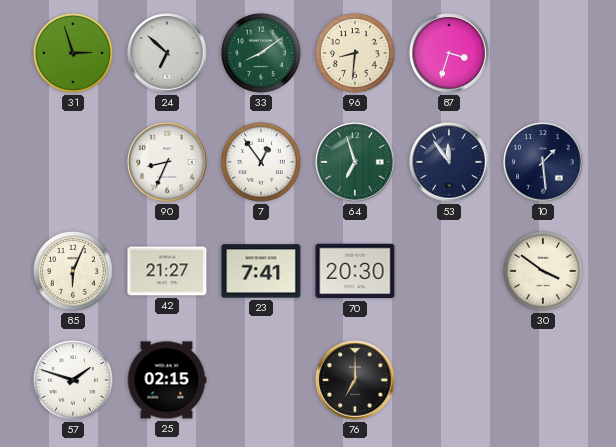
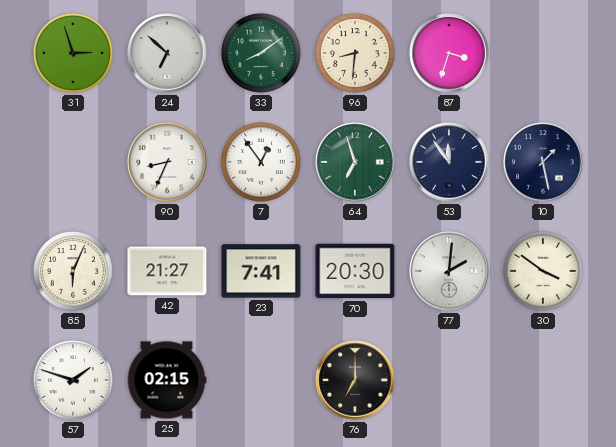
10: 1:29 -> 1:28
77: none -> 2:01
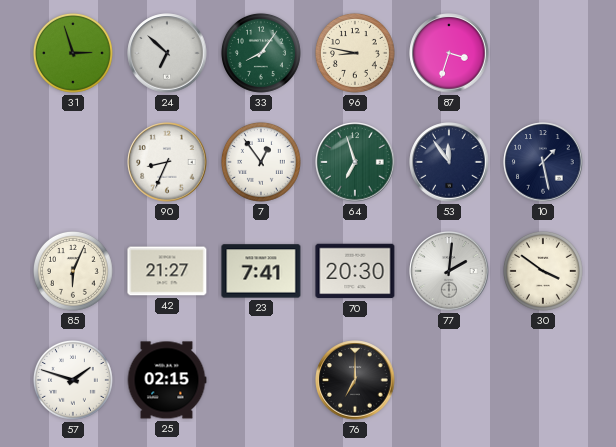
33: 8:09 -> 8:06
96: 8:31 -> 8:47
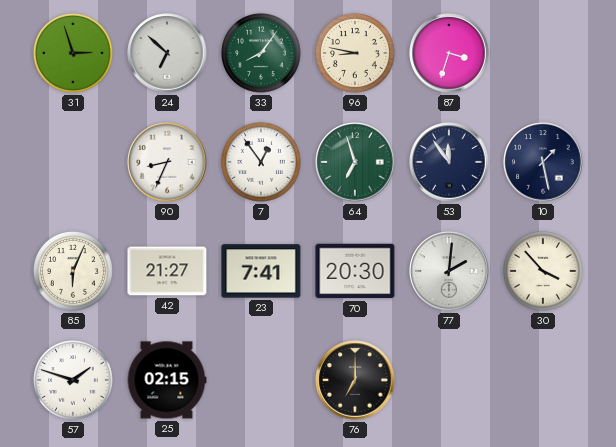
30: 3:51 -> 3:53
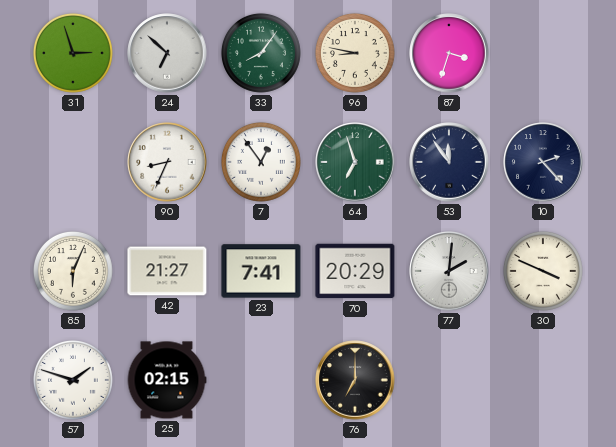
10: 1:28 -> 2:23
70: 20:30 -> 20:29
30: 3:53 -> 3:49
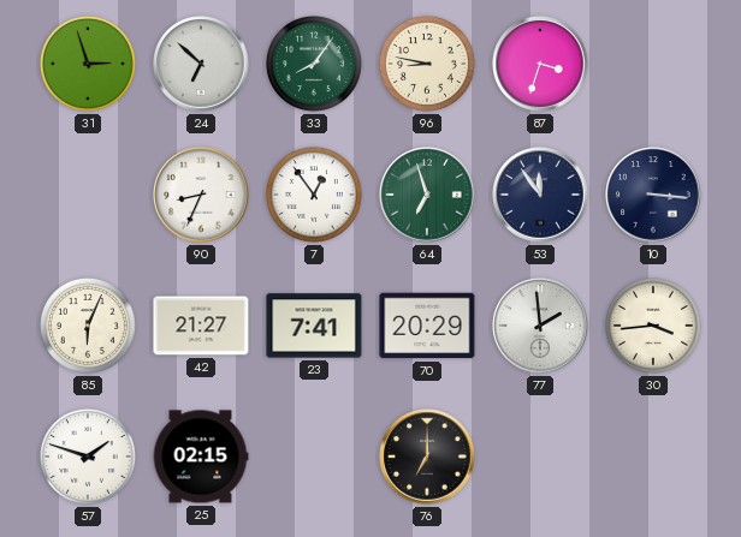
10: 2:23 -> 3:16
77: 2:01 -> 1:59
30: 3:49 -> 3:44
